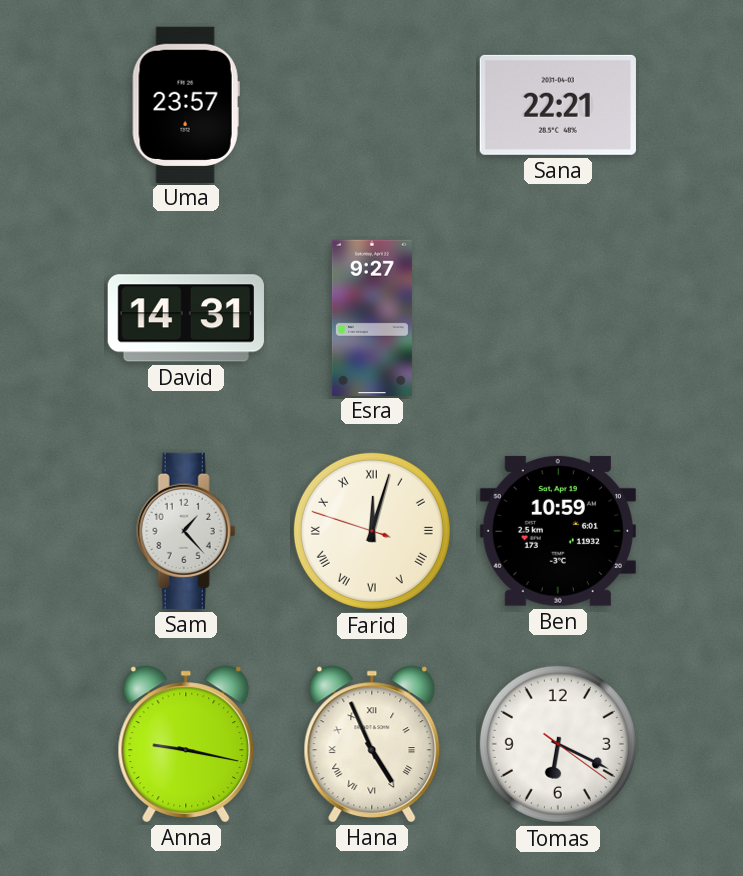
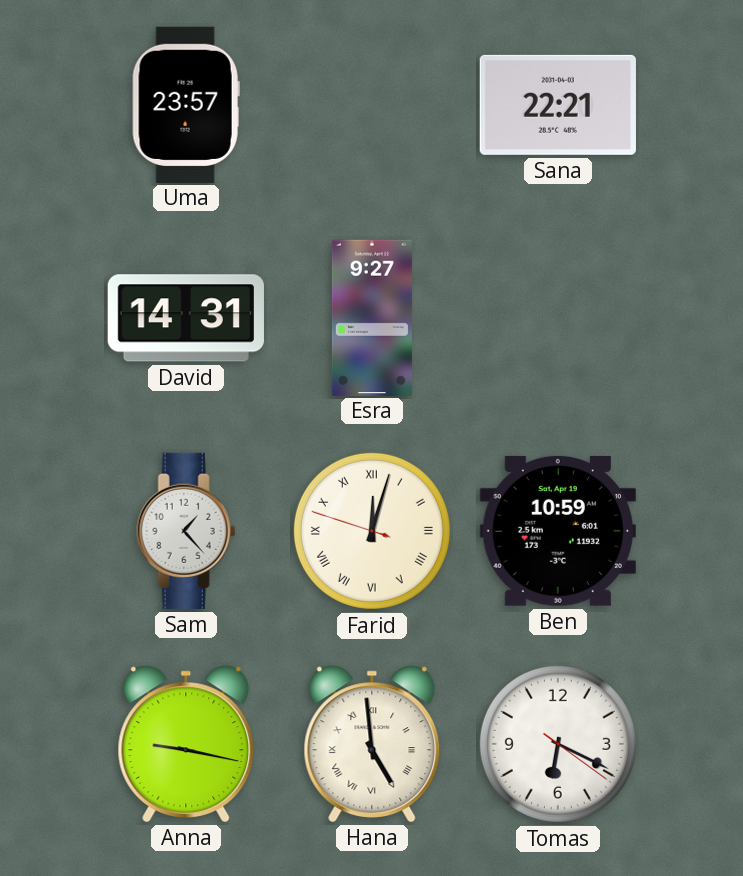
Hana: 4:56 -> 4:59
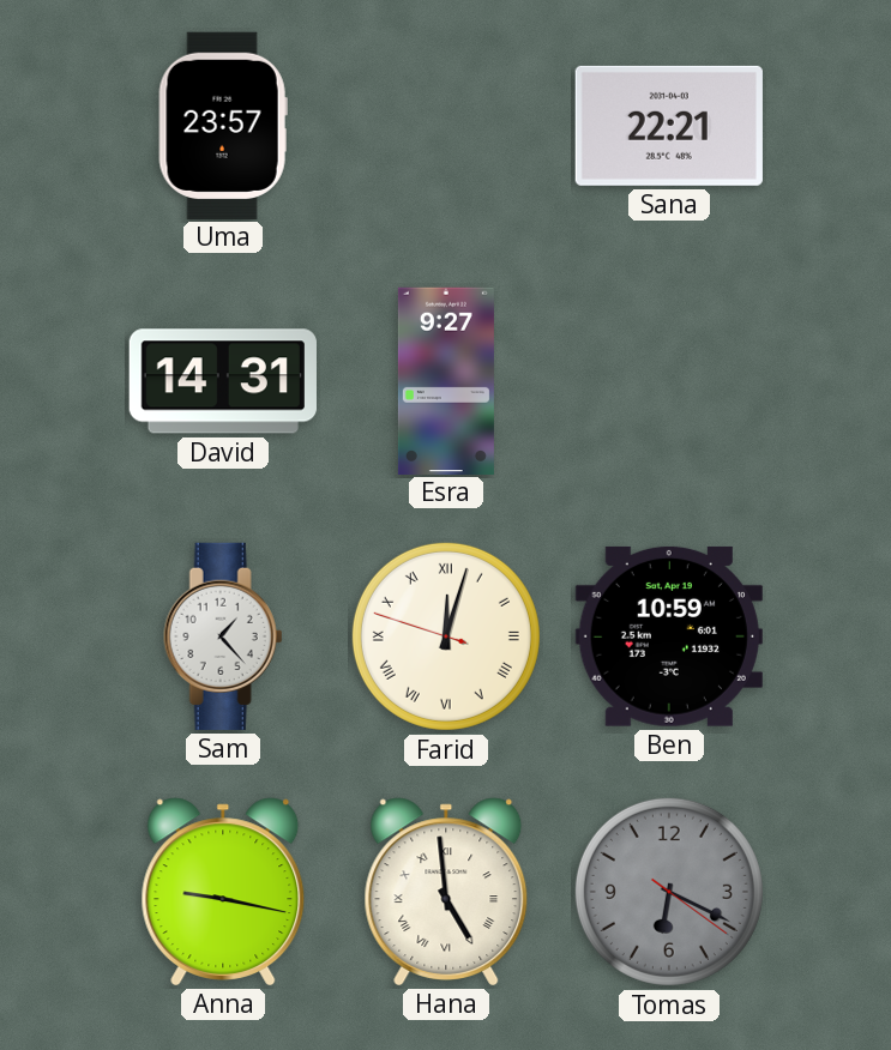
Tomas dial: white -> grey
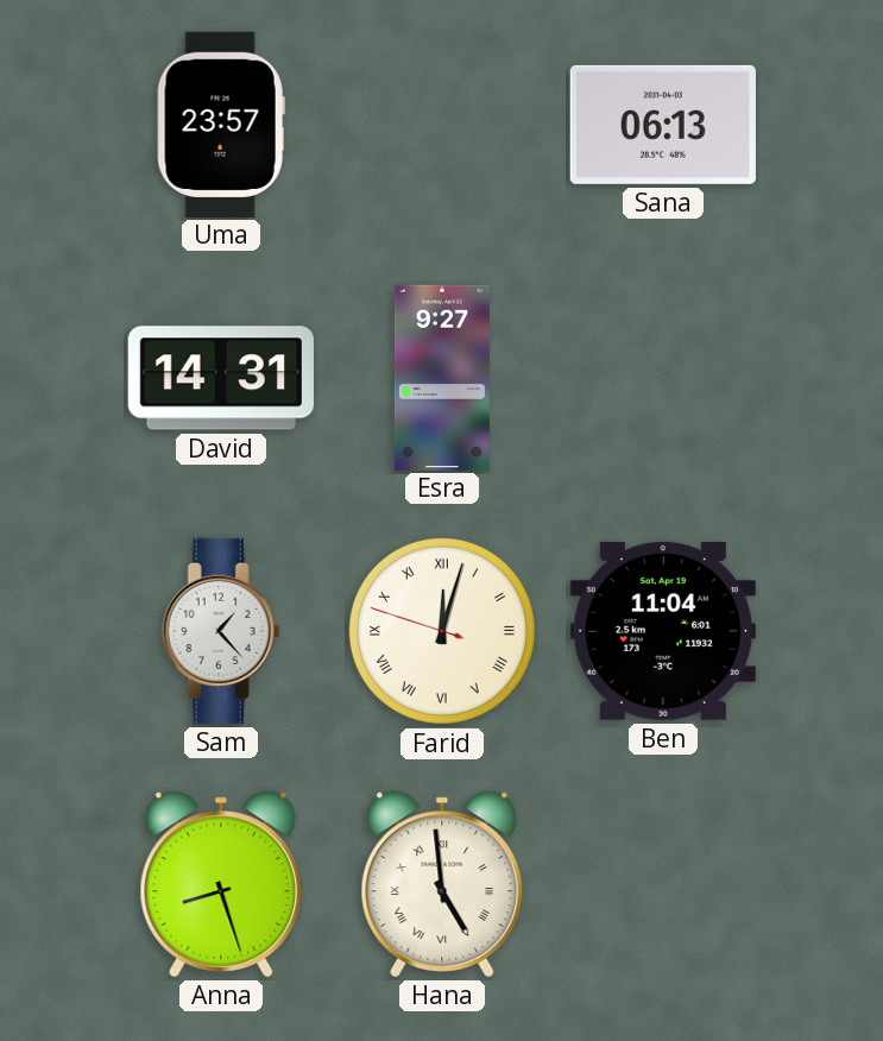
Sana: 22:21 -> 06:13
Ben: 10:59 -> 11:04
Anna: 9:17 -> 8:27
Tomas: 6:19 -> none
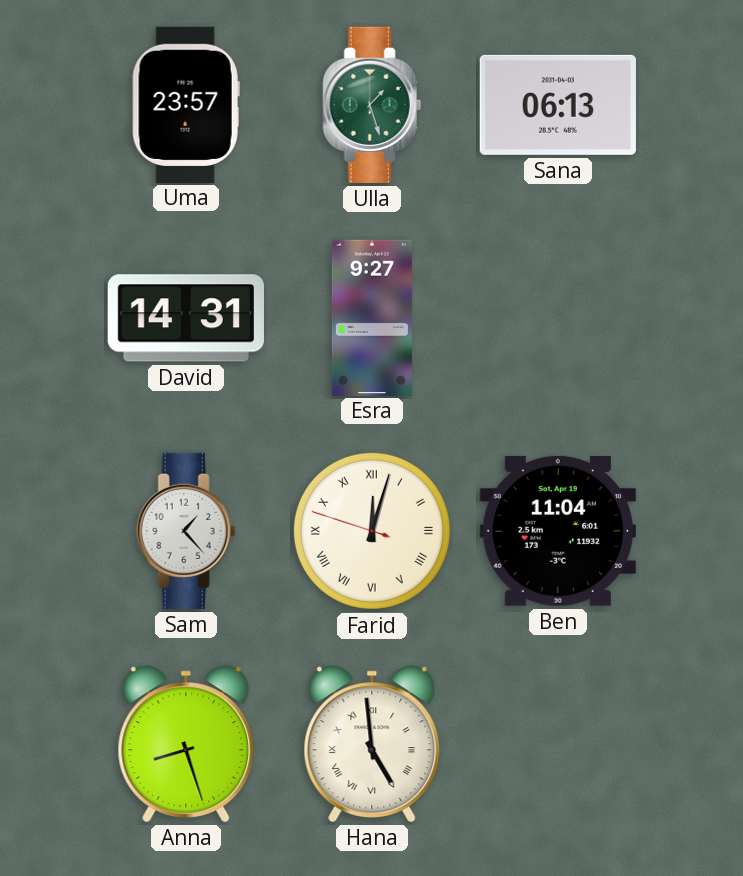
Ulla: none -> 1:27
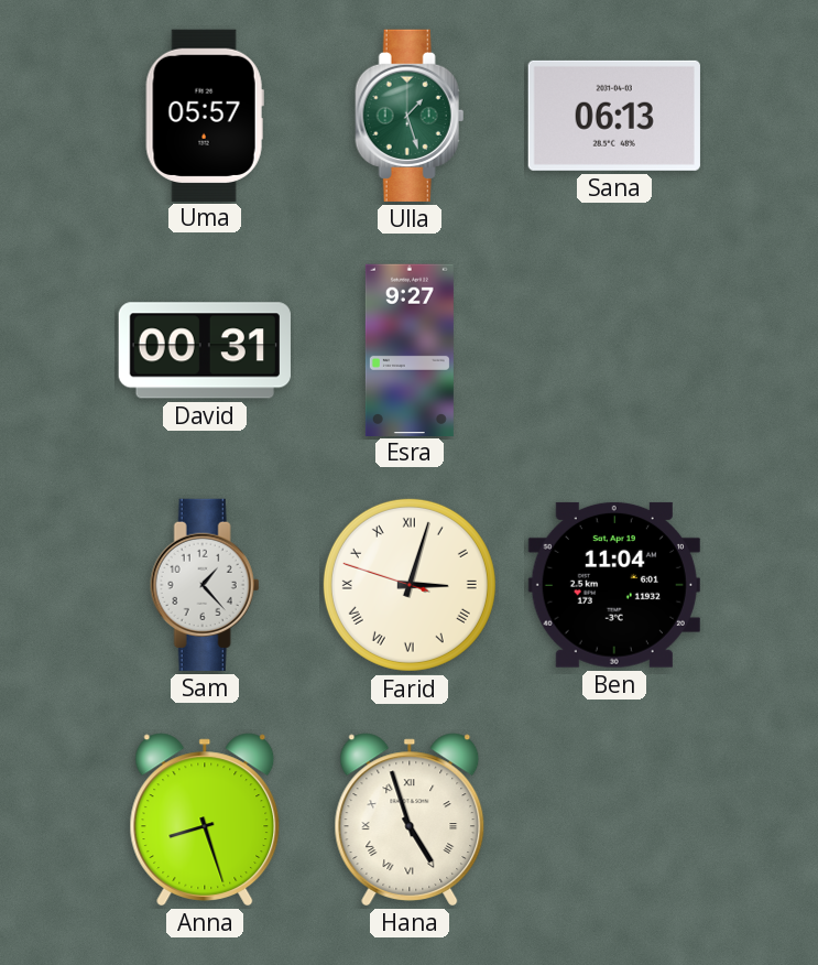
Uma: 23:57 -> 05:57
David: 14:31 -> 00:31
Farid: 12:02 -> 3:02
Hana: 4:59 -> 4:57
